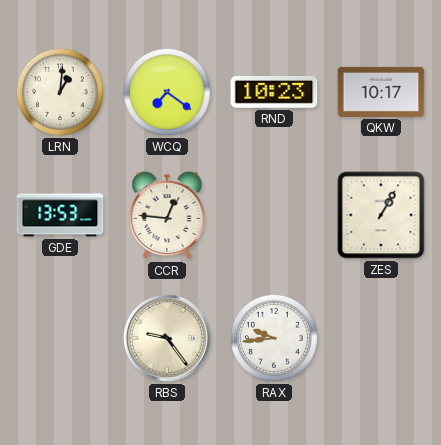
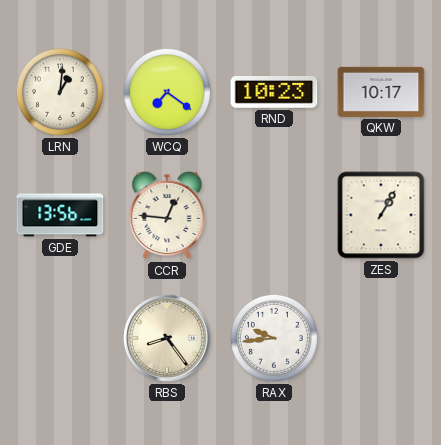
GDE: 13:53 -> 13:56
RBS: 9:24 -> 8:24
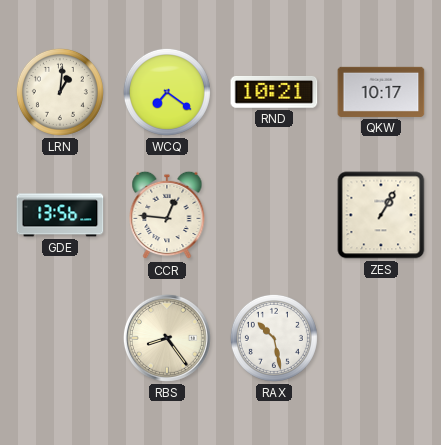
RND: 10:23 -> 10:21
RAX: 9:44 -> 10:28
